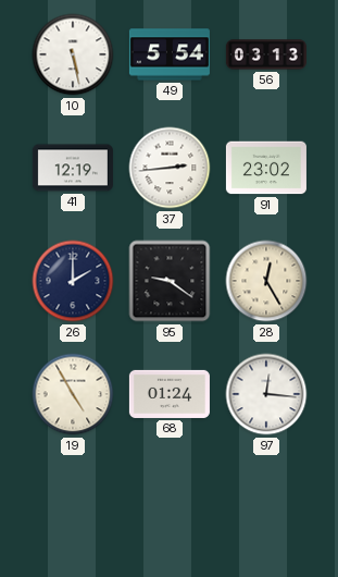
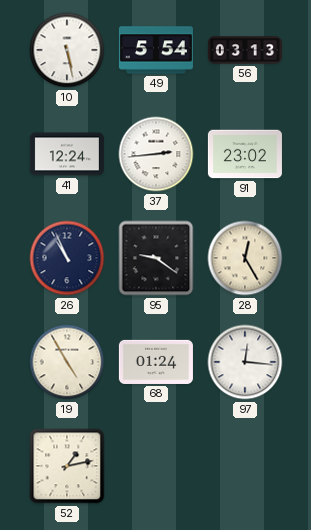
41: 12:19 -> 12:24
26: 2:00 -> 10:56
52: none -> 1:13
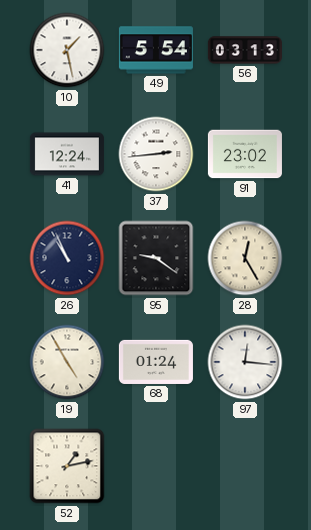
10: 5:28 -> 1:28
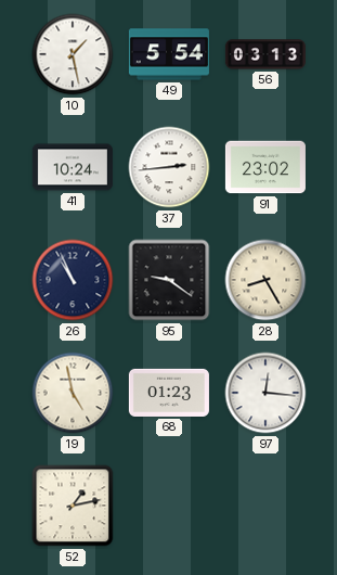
41: 12:24 -> 10:24
28: 12:25 -> 8:25
19: 4:55 -> 4:58
68: 01:24 -> 01:23
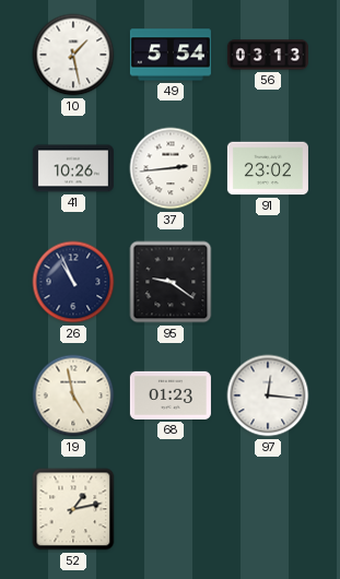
41: 10:24 -> 10:26
28: 8:25 -> none
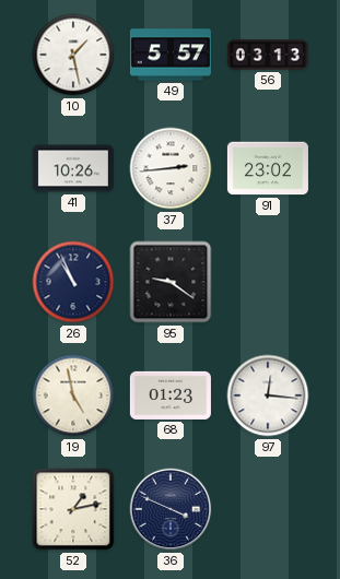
49: 5:54 -> 5:57
36: none -> 3:49
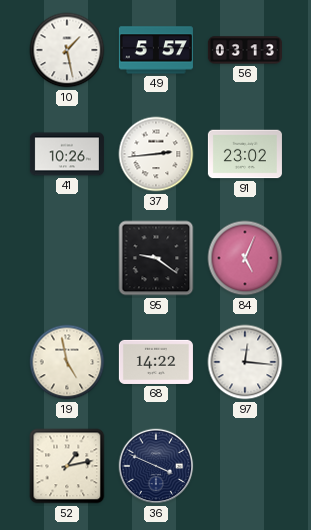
26: 10:56 -> none
84: none -> 5:04
68: 01:23 -> 14:22
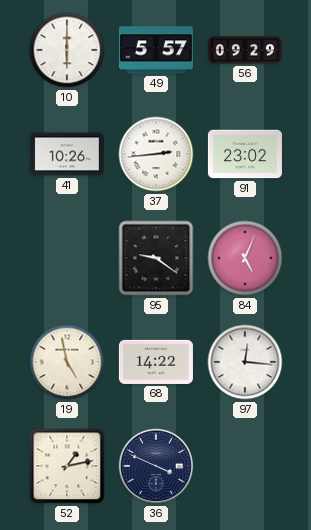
10: 1:28 -> 6:00
56: 03:13 -> 09:29
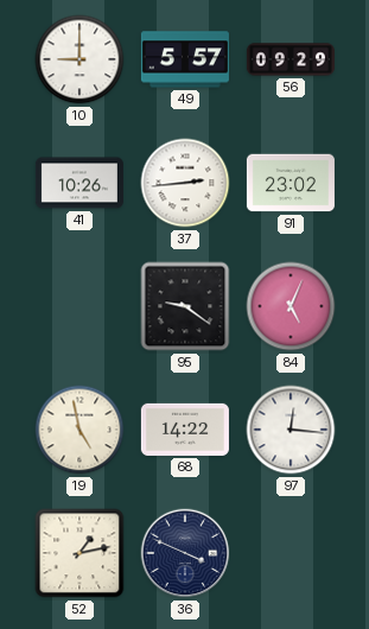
10: 6:00 -> 9:00
